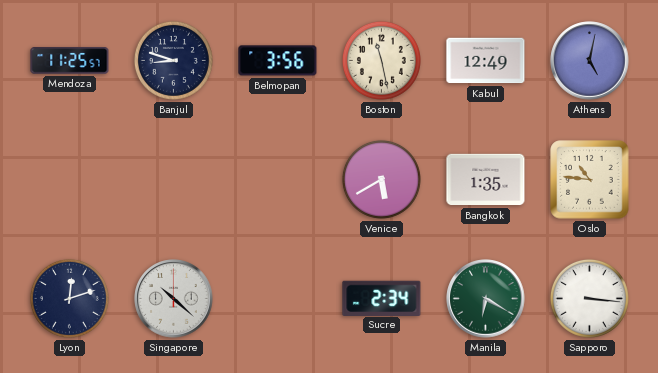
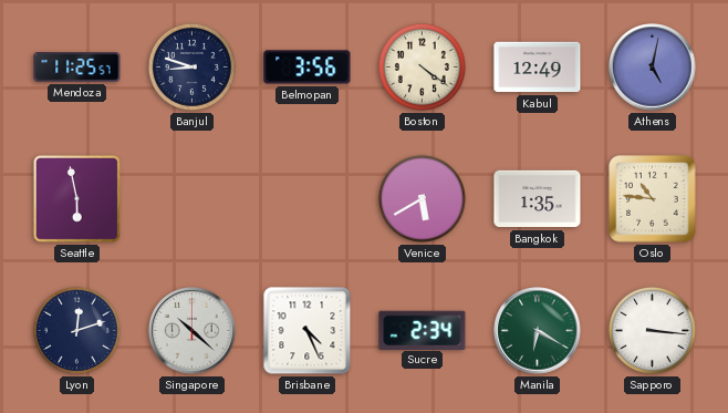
Boston: 11:28 -> 4:21
Seattle: none -> 5:58
Brisbane: none -> 4:26
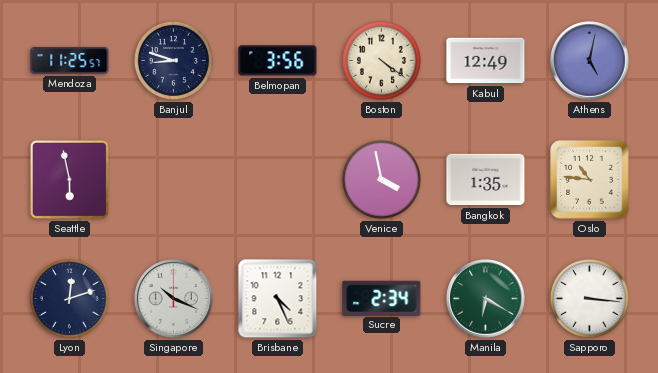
Venice: 5:40 -> 3:58
Singapore: 10:22 -> 10:19
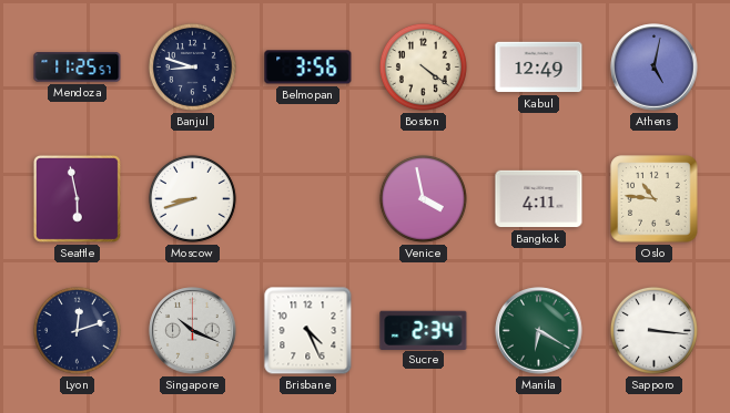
Moscow: none -> 8:42
Bangkok: 1:35 -> 4:11
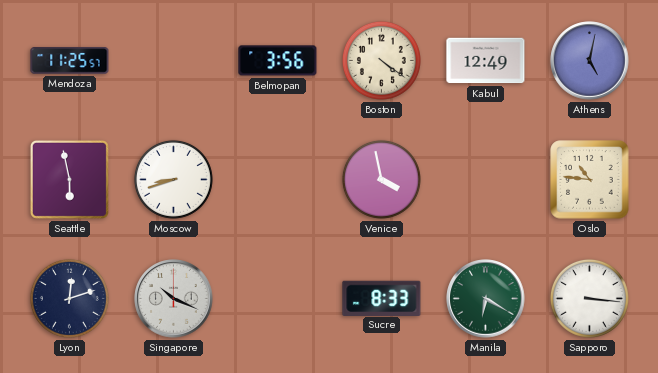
Banjul: 8:48 -> none
Bangkok: 4:11 -> none
Brisbane: 4:26 -> none
Sucre: 2:34 -> 8:33
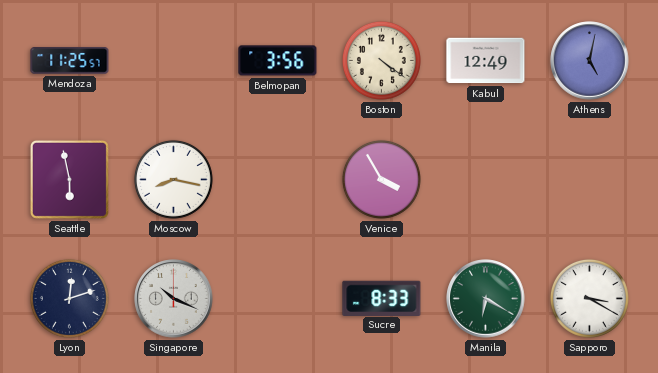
Moscow: 8:42 -> 8:17
Venice: 3:58 -> 3:55
Oslo: 10:46 -> none
Sapporo: 3:16 -> 3:20
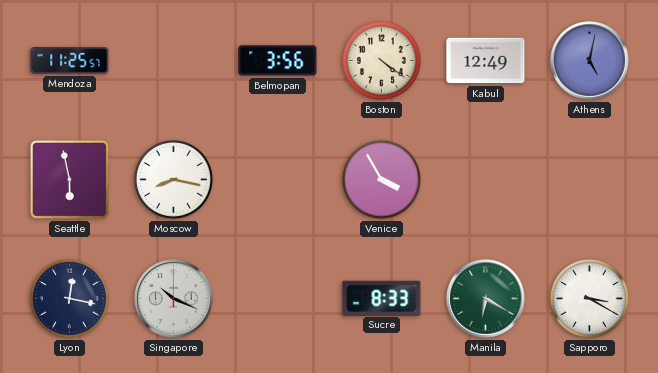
Lyon: 12:12 -> 12:17
